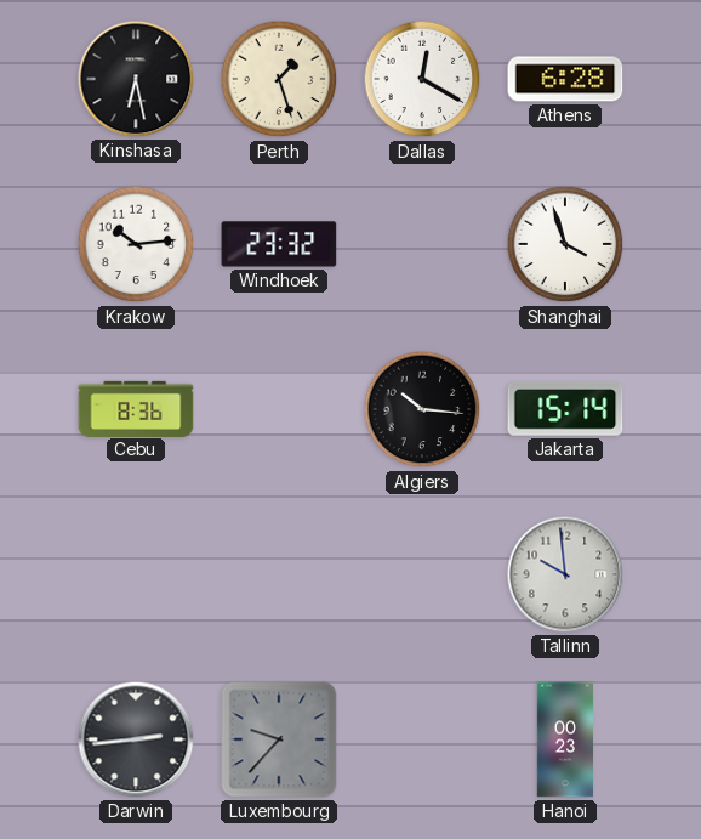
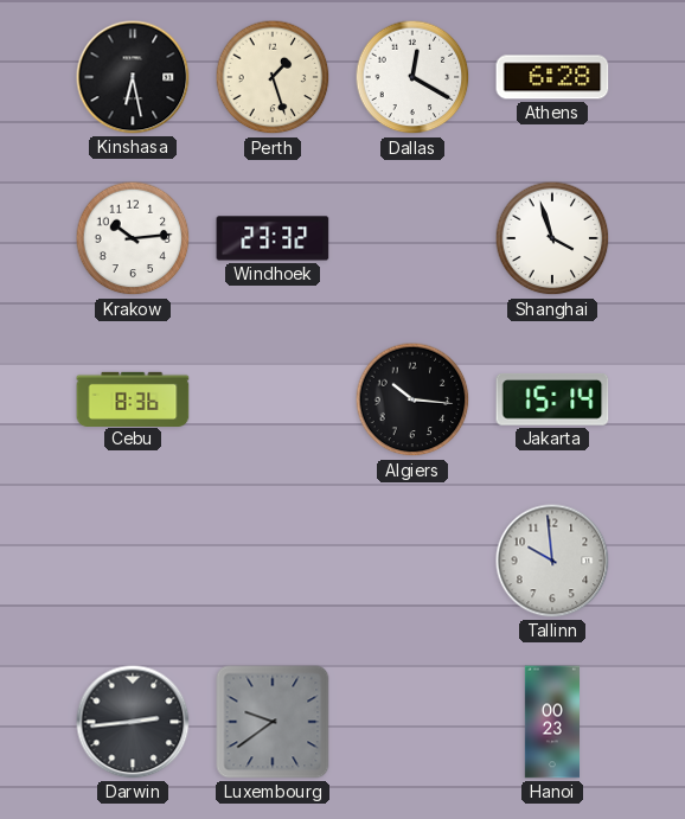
Luxembourg: 9:37 -> 9:39
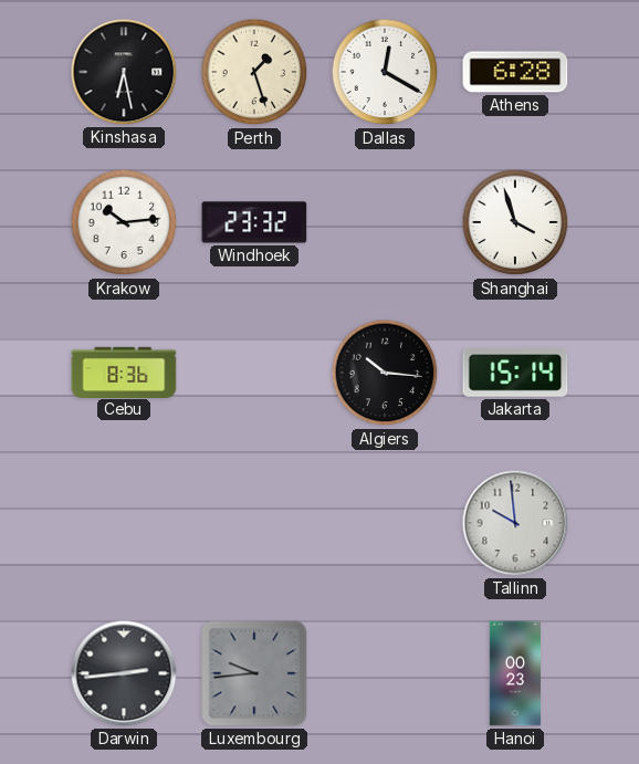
Luxembourg: 9:39 -> 9:44
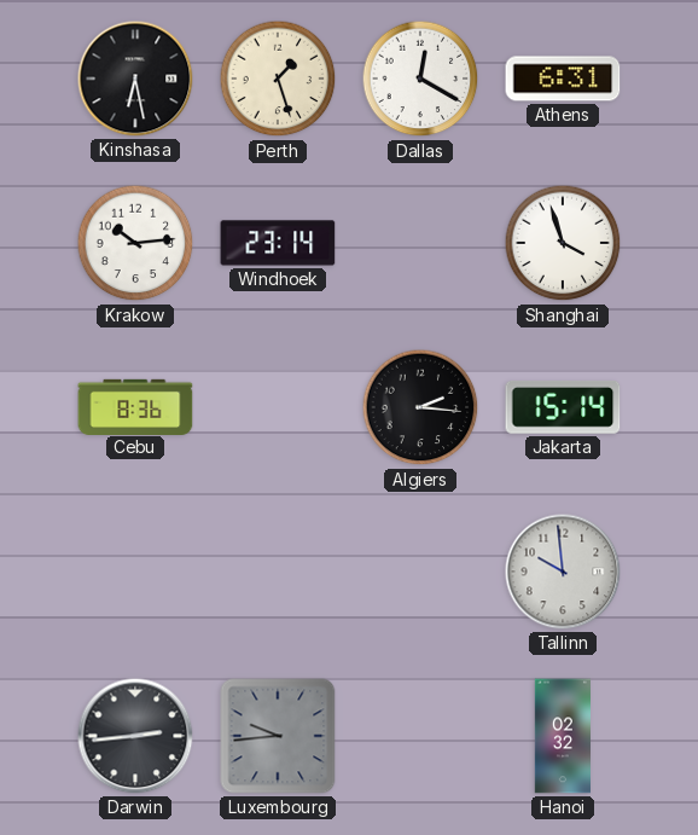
Athens: 6:28 -> 6:31
Windhoek: 23:32 -> 23:14
Algiers: 10:16 -> 2:16
Hanoi: 00:23 -> 02:32
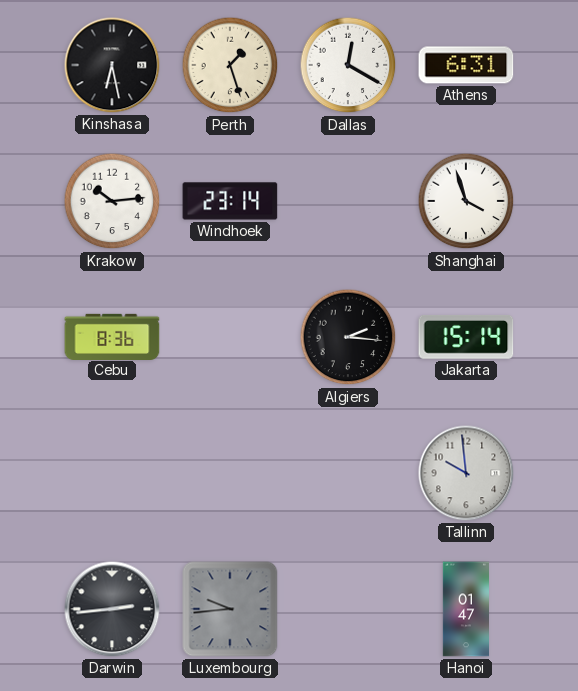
Hanoi: 02:32 -> 01:47
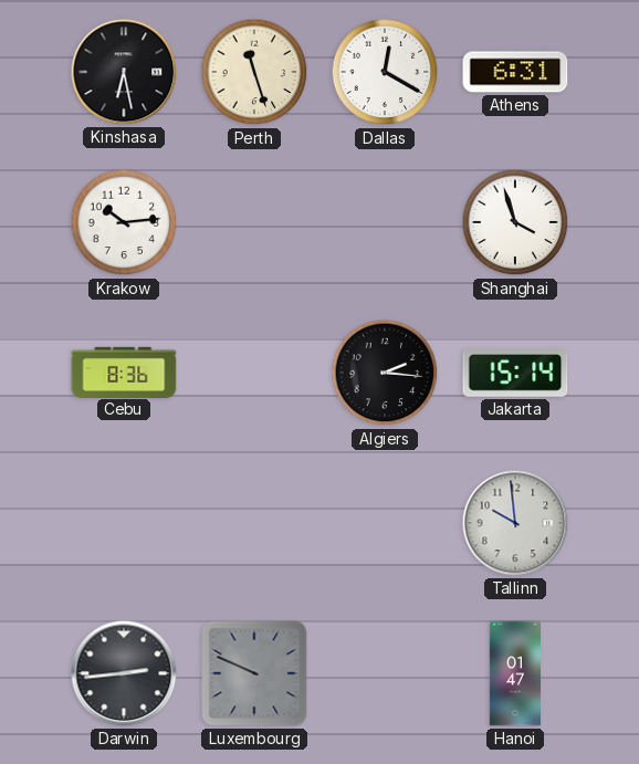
Perth: 1:27 -> 11:27
Windhoek: 23:14 -> none
Luxembourg: 9:44 -> 9:49
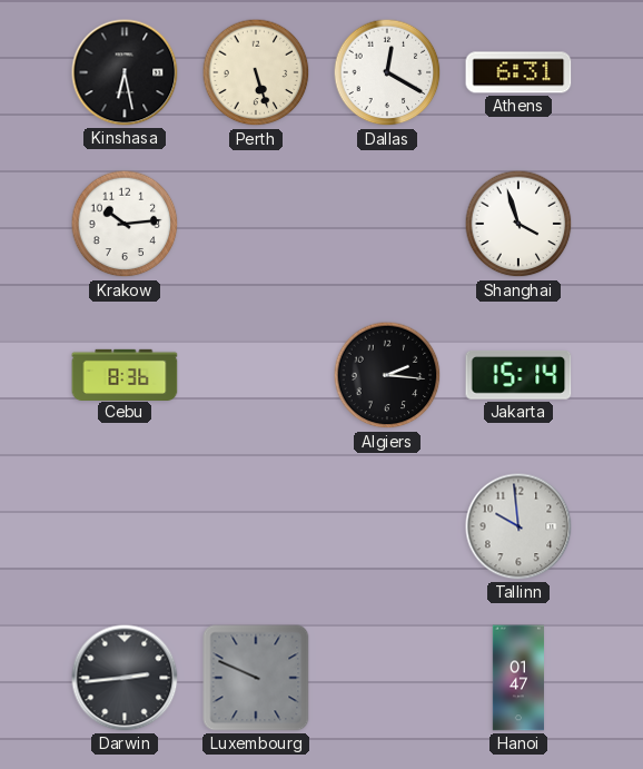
Perth: 11:27 -> 5:27
